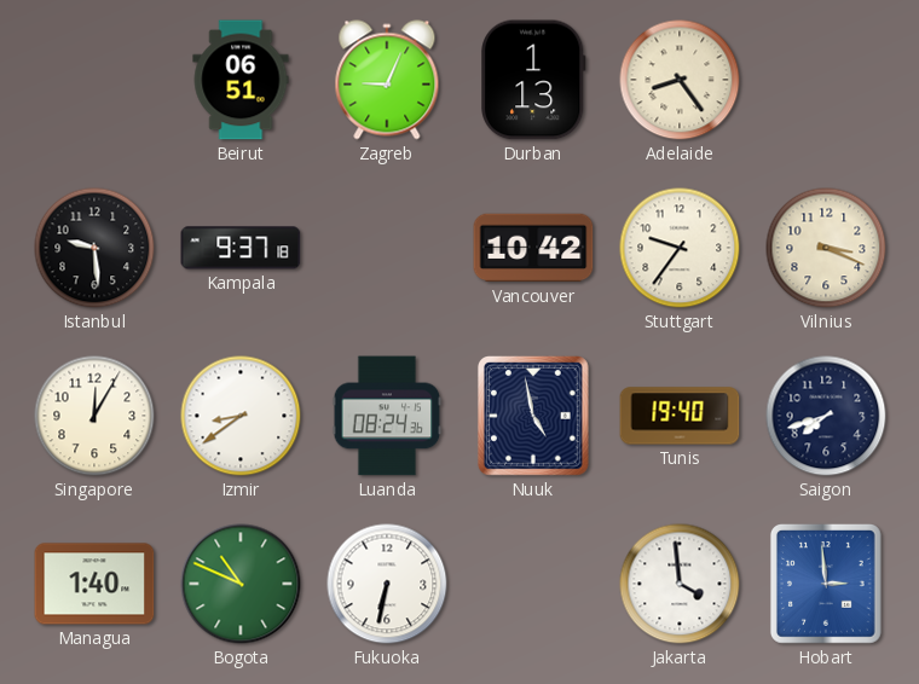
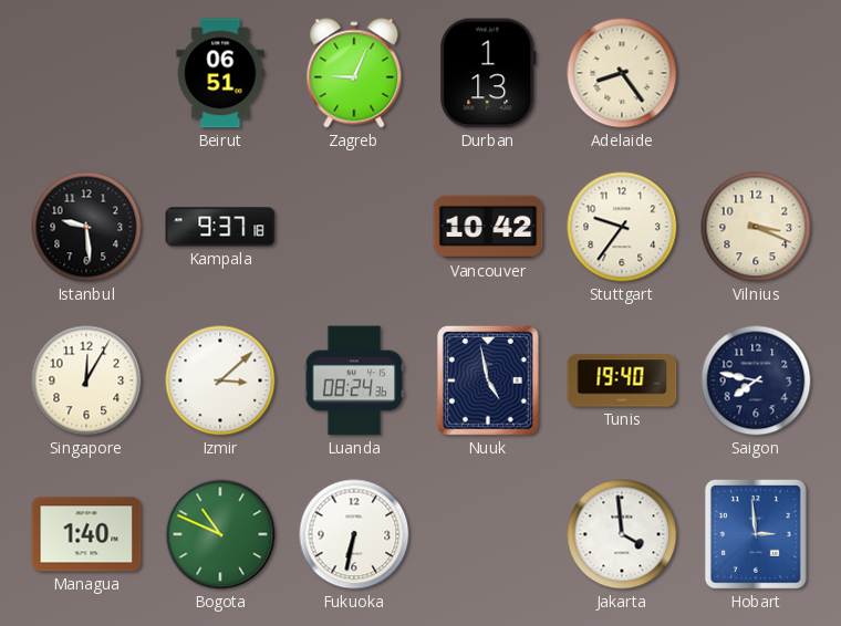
Izmir: 8:39 -> 3:08
Saigon: 7:42 -> 7:47
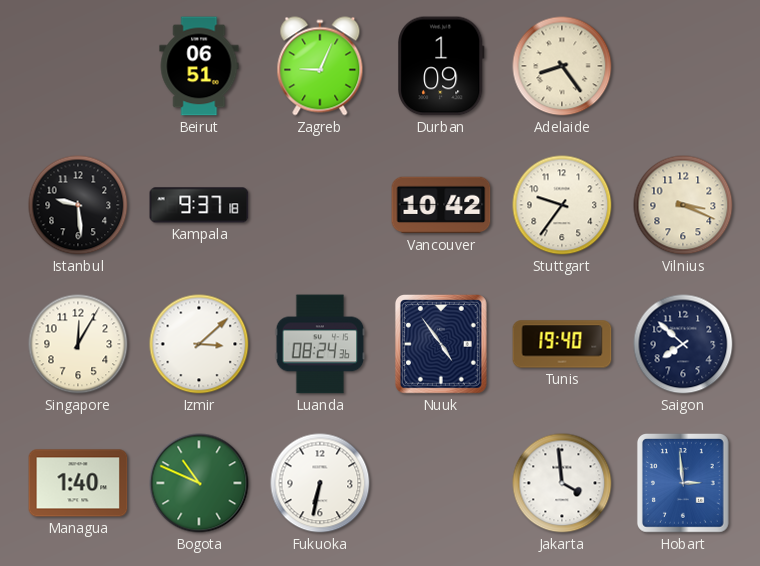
Durban: 1:13 -> 1:09
Nuuk: 4:58 -> 4:54
Saigon: 7:47 -> 7:52
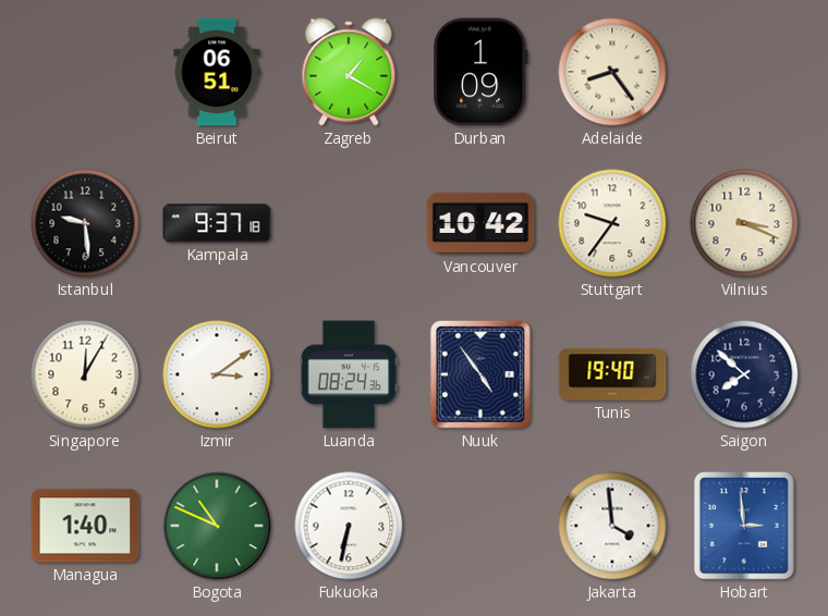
Zagreb: 9:04 -> 1:20
Izmir: 3:08 -> 3:09
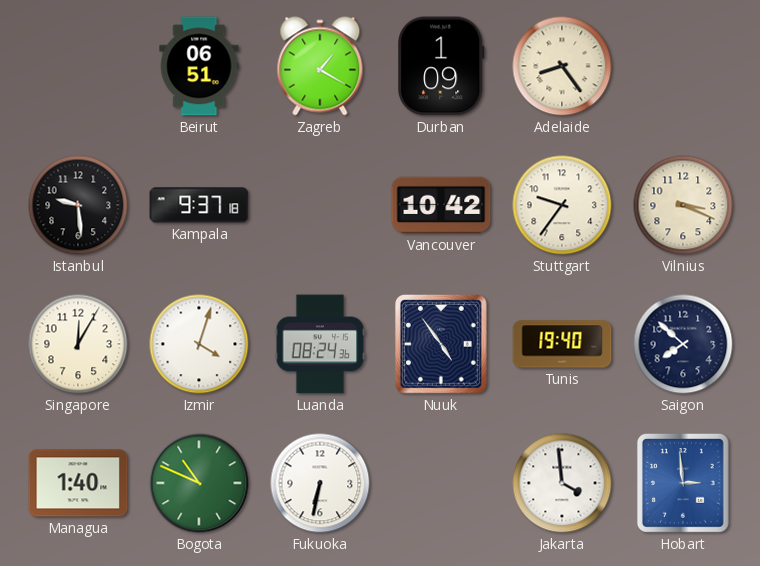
Izmir: 3:09 -> 4:03
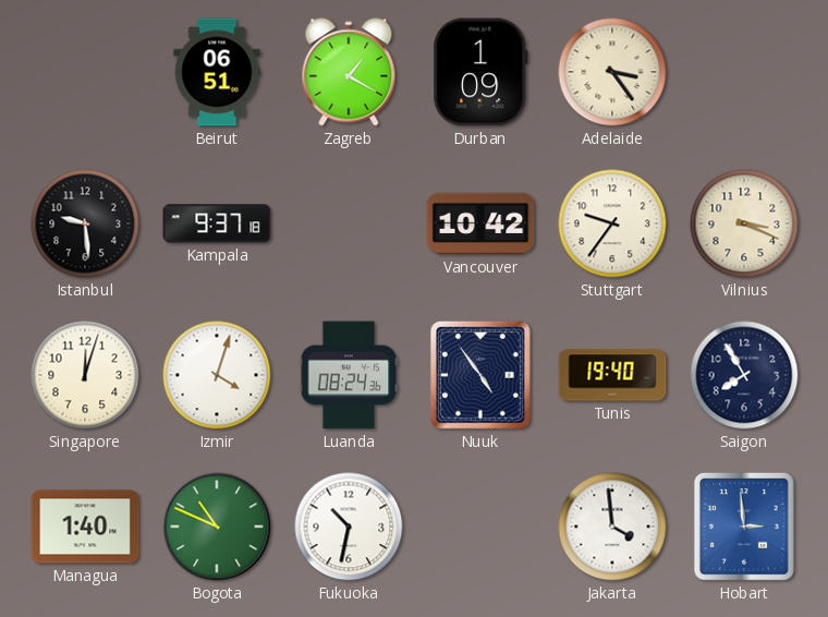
Adelaide: 8:24 -> 3:24
Singapore: 12:05 -> 12:03
Saigon: 7:52 -> 7:55
Fukuoka: 6:32 -> 10:32
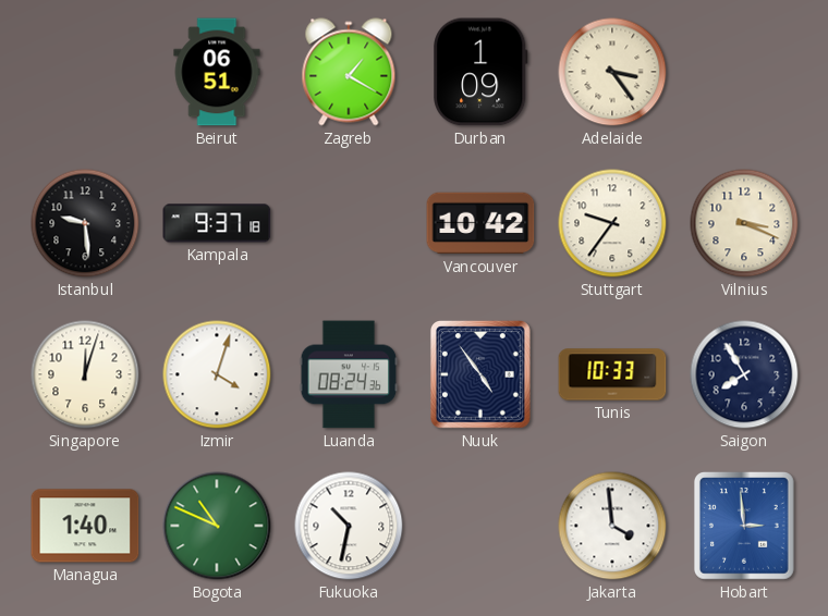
Tunis: 19:40 -> 10:33
